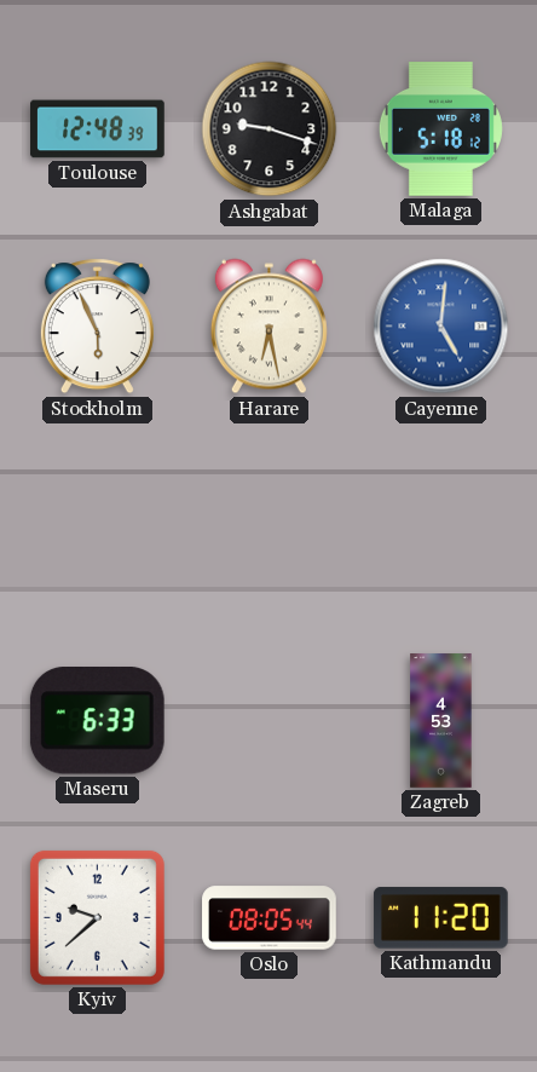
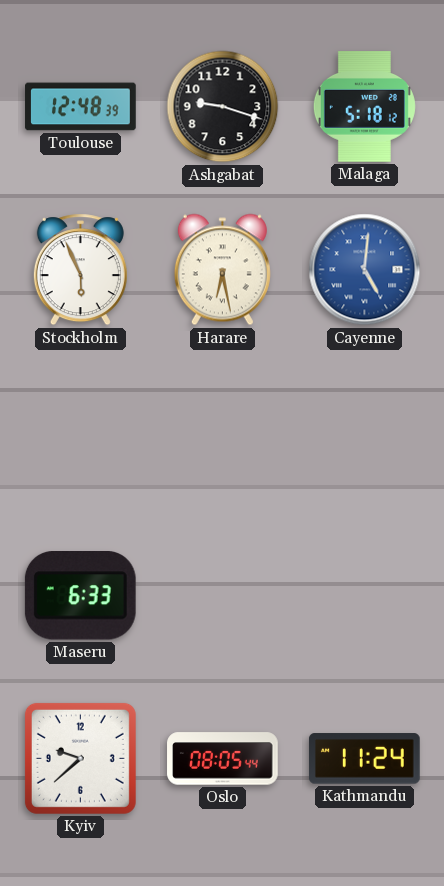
Zagreb: 4:53 -> none
Kathmandu: 11:20 -> 11:24
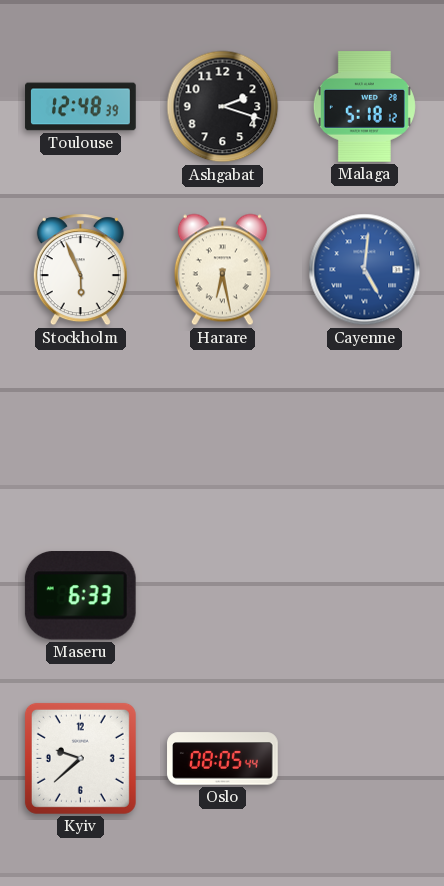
Ashgabat: 9:18 -> 2:18
Kathmandu: 11:24 -> none
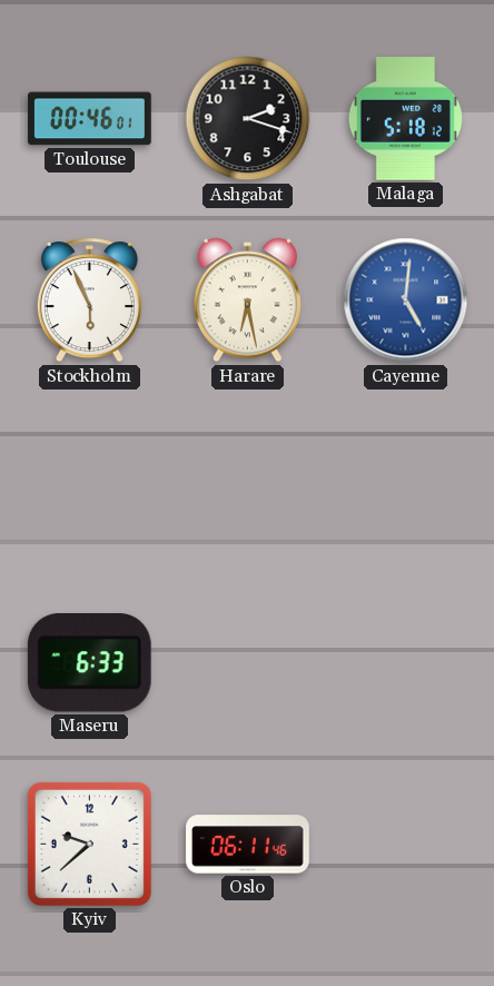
Toulouse: 12:48 -> 00:46
Oslo: 08:05 -> 06:11
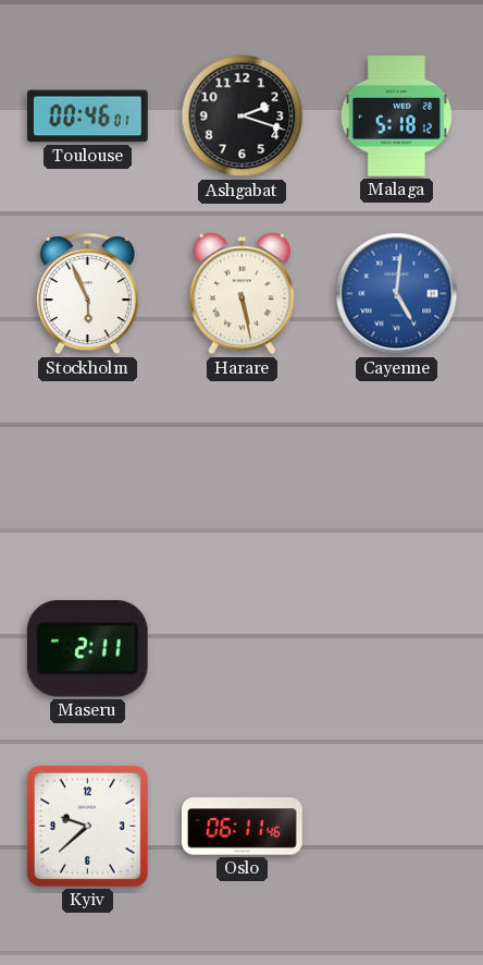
Harare: 6:28 -> 5:28
Maseru: 6:33 -> 2:11
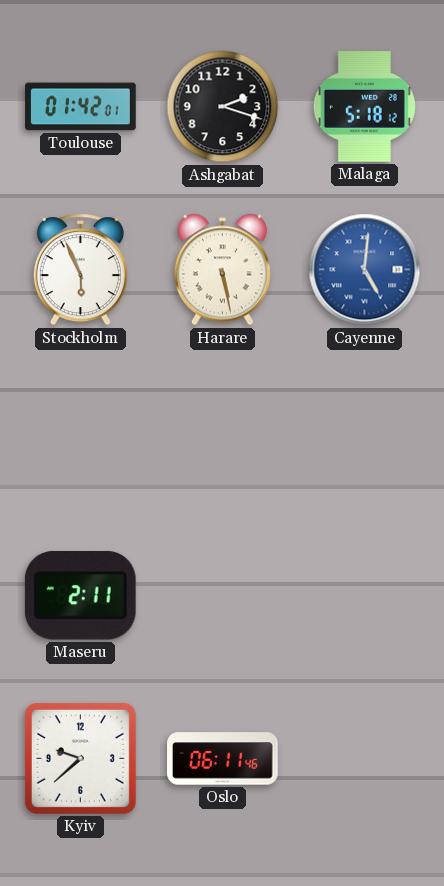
Toulouse: 00:46 -> 01:42
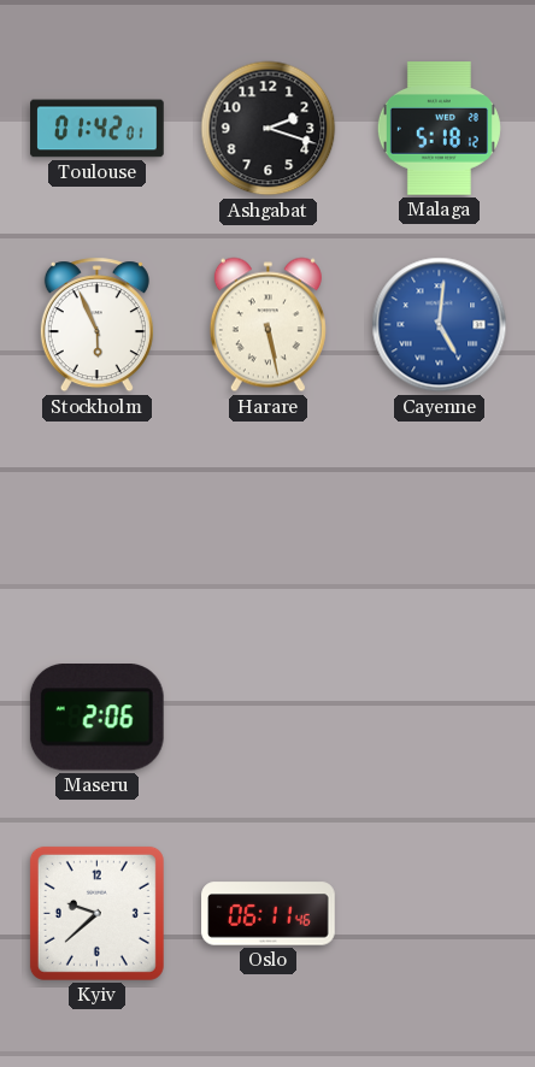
Maseru: 2:11 -> 2:06
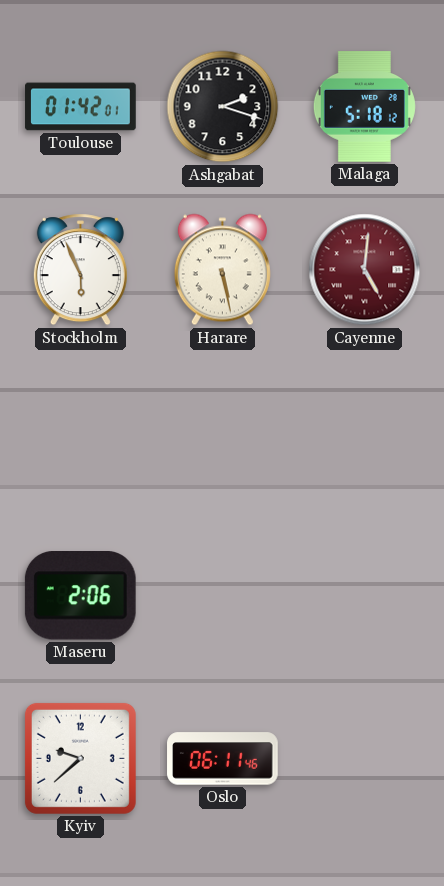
Cayenne dial: blue -> burgundy
